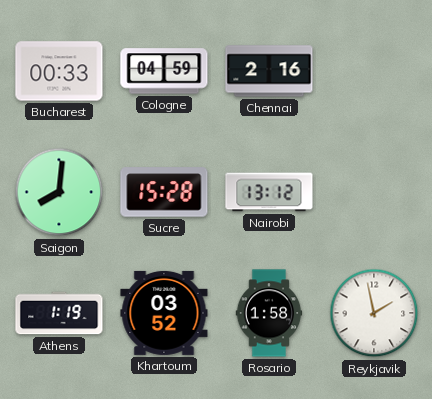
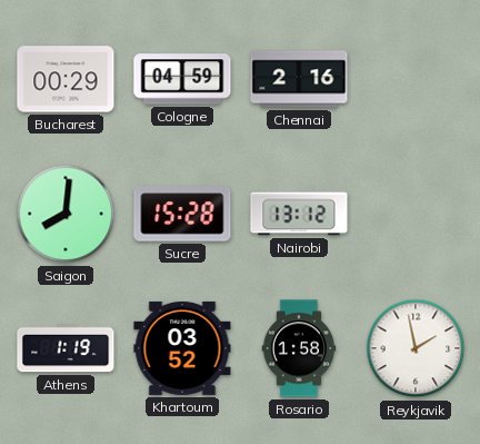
Bucharest: 00:33 -> 00:29
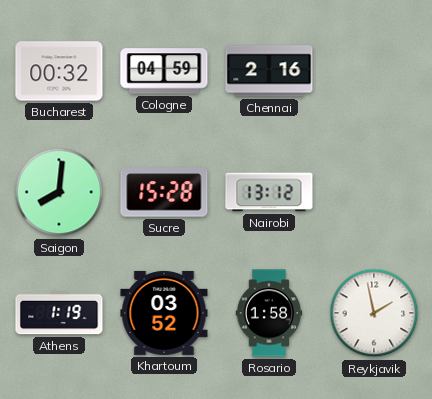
Bucharest: 00:29 -> 00:32
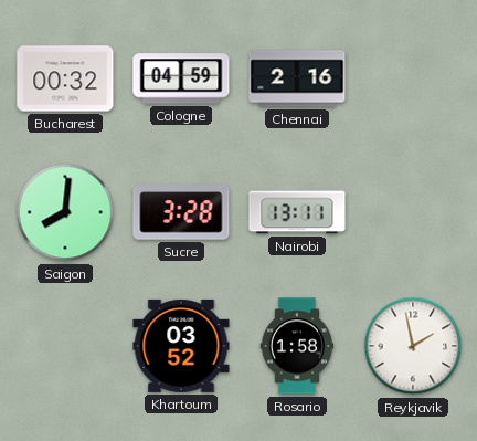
Sucre: 15:28 -> 3:28
Nairobi: 13:12 -> 13:11
Athens: 1:19 -> none
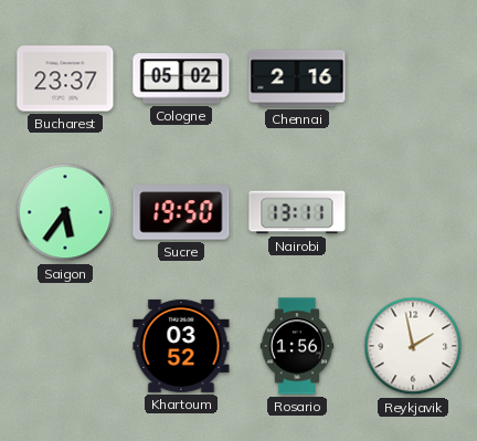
Bucharest: 00:32 -> 23:37
Cologne: 04:59 -> 05:02
Saigon: 8:01 -> 5:36
Sucre: 3:28 -> 19:50
Rosario: 1:58 -> 1:56
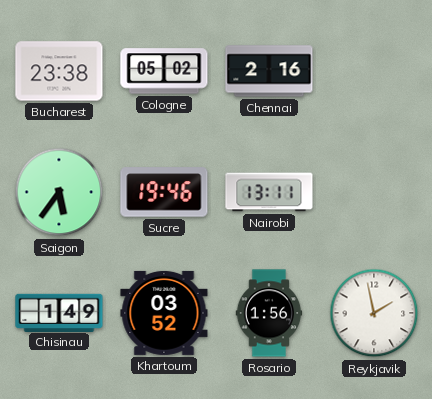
Bucharest: 23:37 -> 23:38
Sucre: 19:50 -> 19:46
Chisinau: none -> 1:49
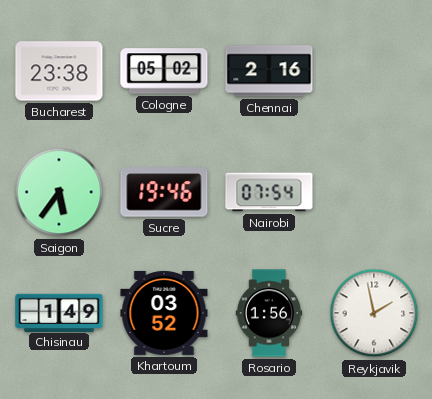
Nairobi: 13:11 -> 07:54
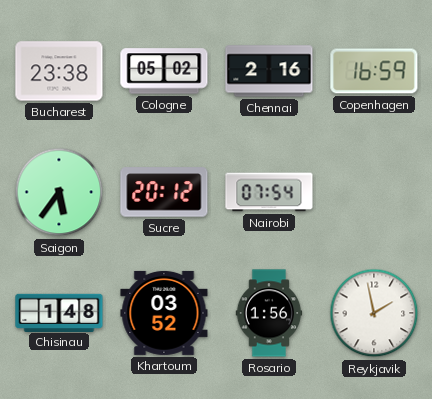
Copenhagen: none -> 16:59
Sucre: 19:46 -> 20:12
Chisinau: 1:49 -> 1:48
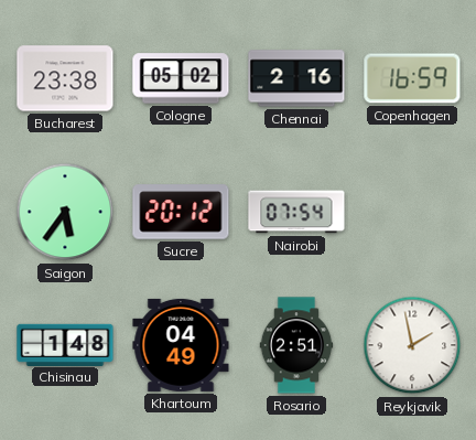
Khartoum: 03:52 -> 04:49
Rosario: 1:56 -> 2:51
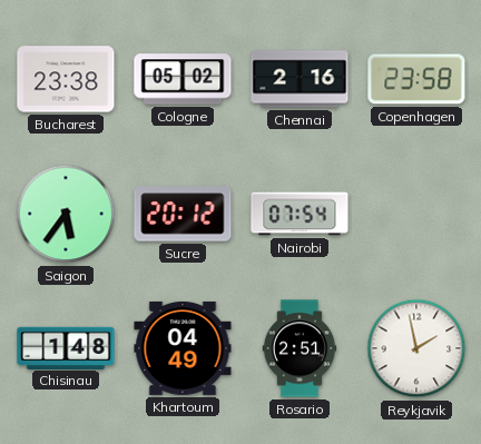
Copenhagen: 16:59 -> 23:58
